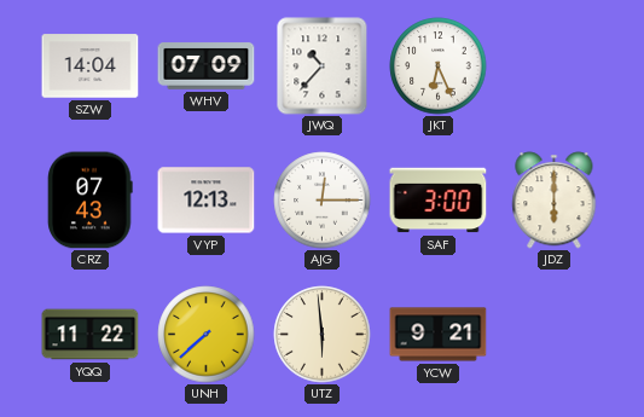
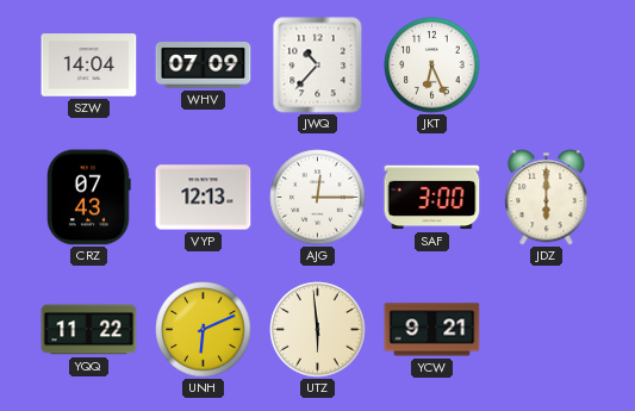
UNH: 7:38 -> 6:11
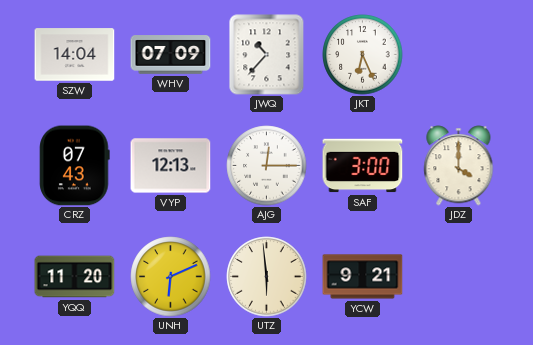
JDZ: 6:00 -> 4:00
YQQ: 11:22 -> 11:20
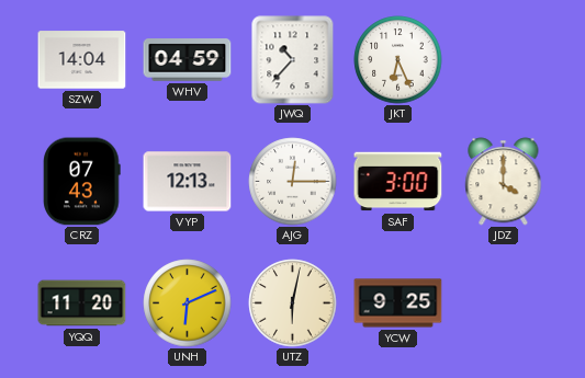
WHV: 07:09 -> 04:59
UTZ: 5:59 -> 6:02
YCW: 9:21 -> 9:25
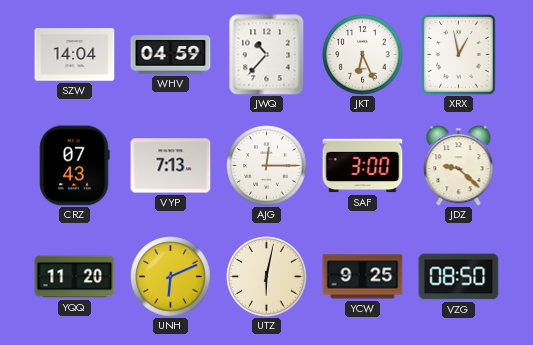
XRX: none -> 12:58
VYP: 12:13 -> 7:13
JDZ: 4:00 -> 9:22
VZG: none -> 08:50
